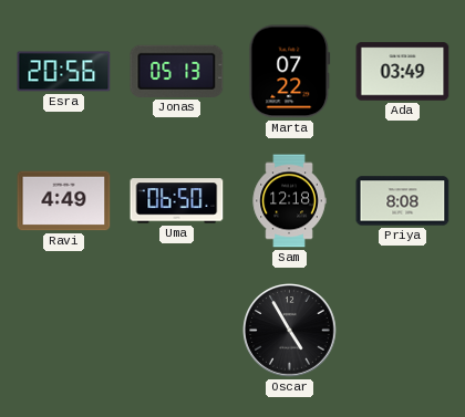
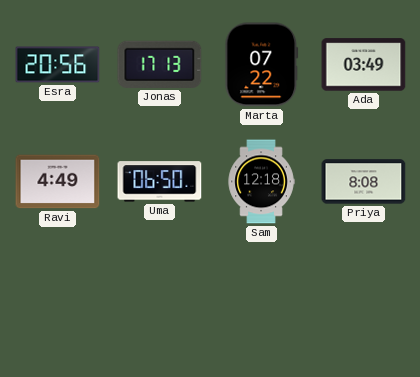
Jonas: 05:13 -> 17:13
Oscar: 4:55 -> none
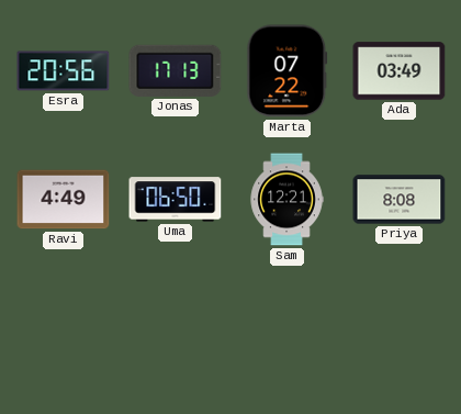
Sam: 12:18 -> 12:21
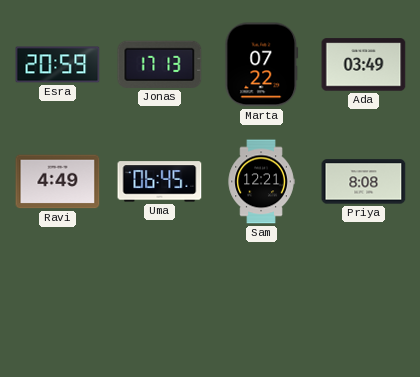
Esra: 20:56 -> 20:59
Uma: 06:50 -> 06:45
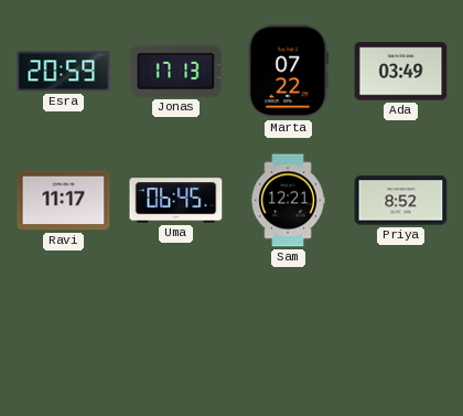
Ravi: 4:49 -> 11:17
Priya: 8:08 -> 8:52
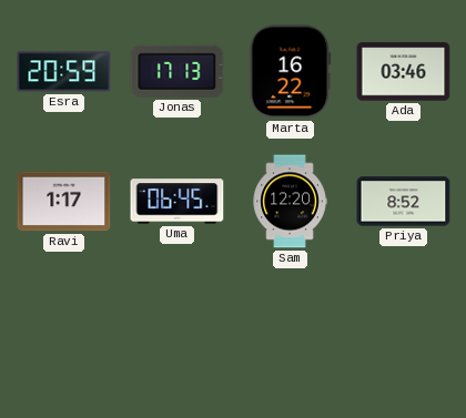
Marta: 07:22 -> 16:22
Ada: 03:49 -> 03:46
Ravi: 11:17 -> 1:17
Sam: 12:21 -> 12:20
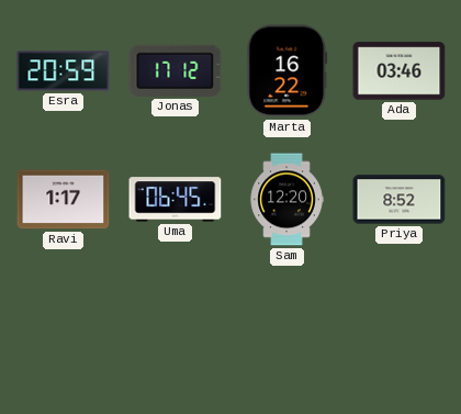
Jonas: 17:13 -> 17:12
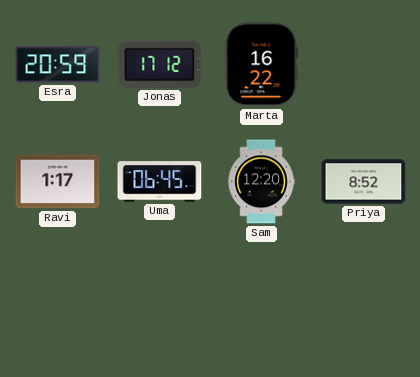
Ada: 03:46 -> none
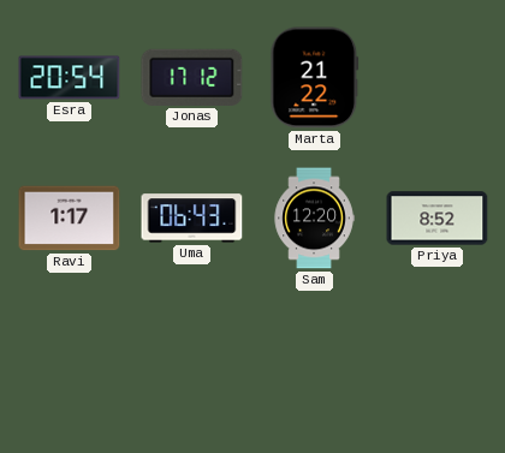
Esra: 20:59 -> 20:54
Marta: 16:22 -> 21:22
Uma: 06:45 -> 06:43
